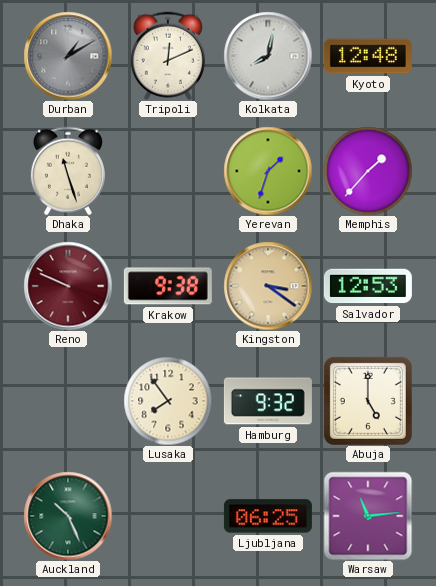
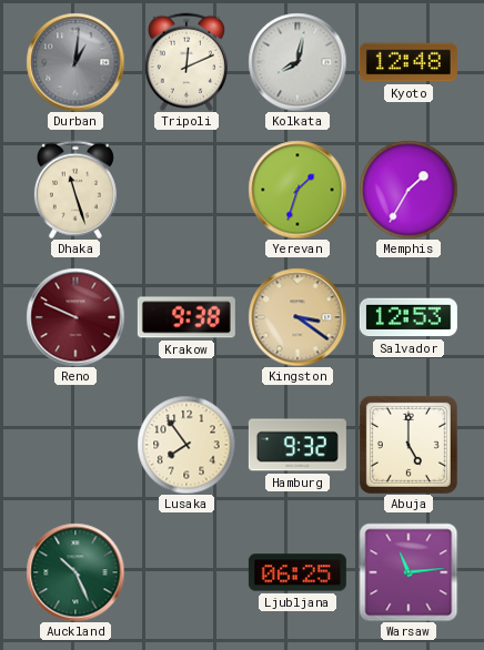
Durban: 1:10 -> 1:01
Memphis: 1:37 -> 1:35
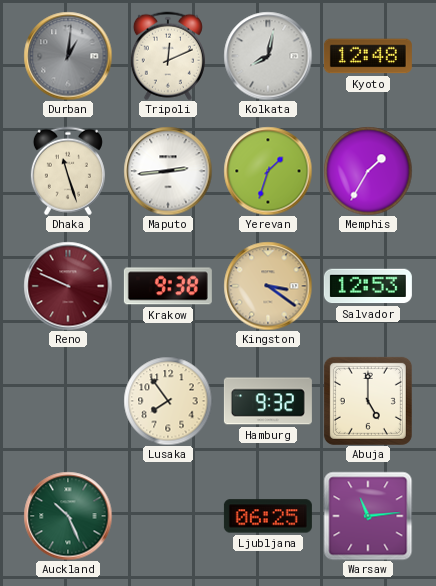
Maputo: none -> 2:44
